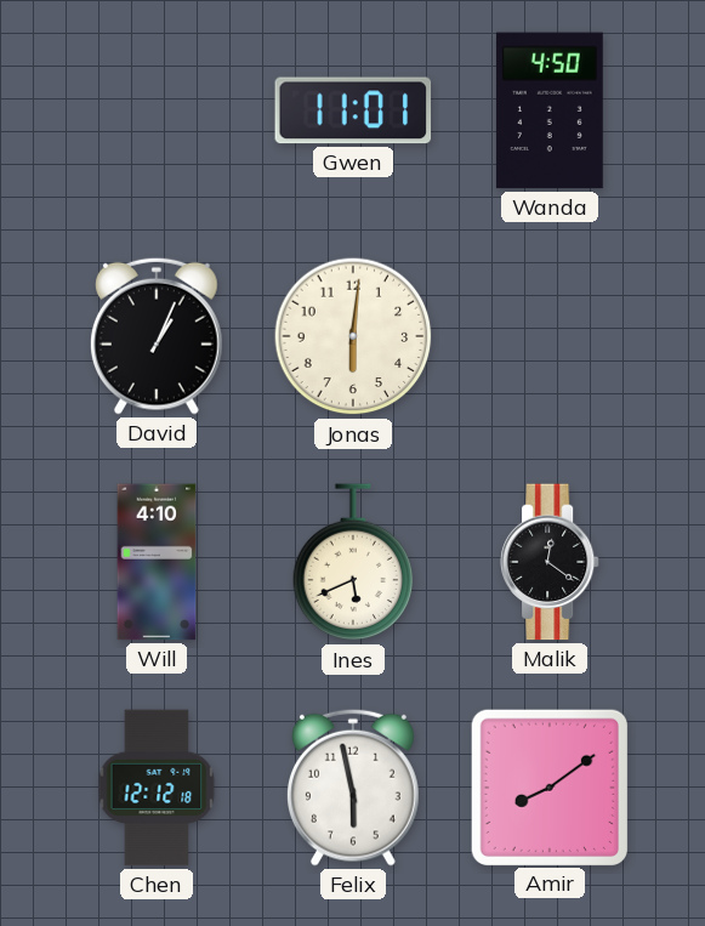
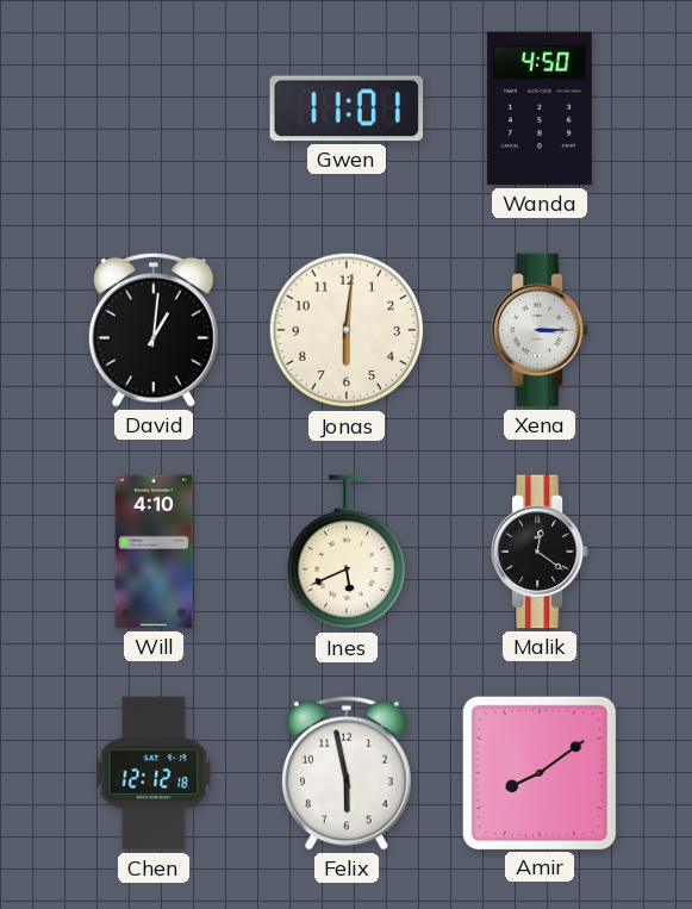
David: 1:04 -> 1:01
Xena: none -> 3:15
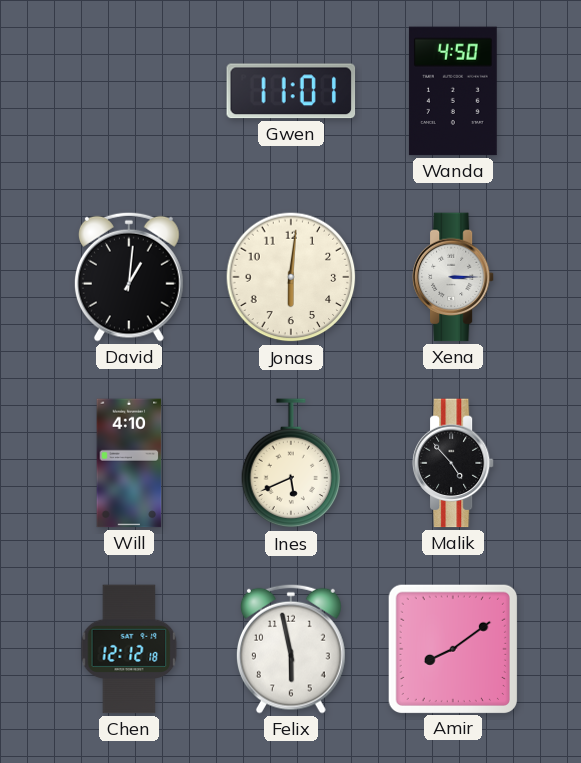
Malik: 12:21 -> 4:53
